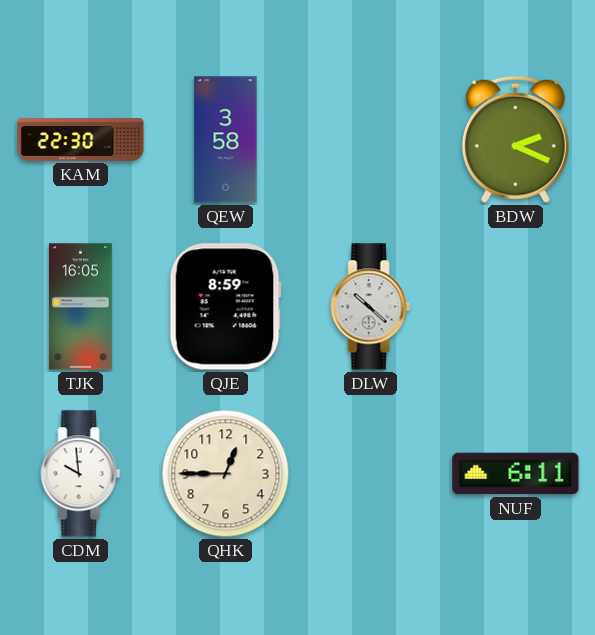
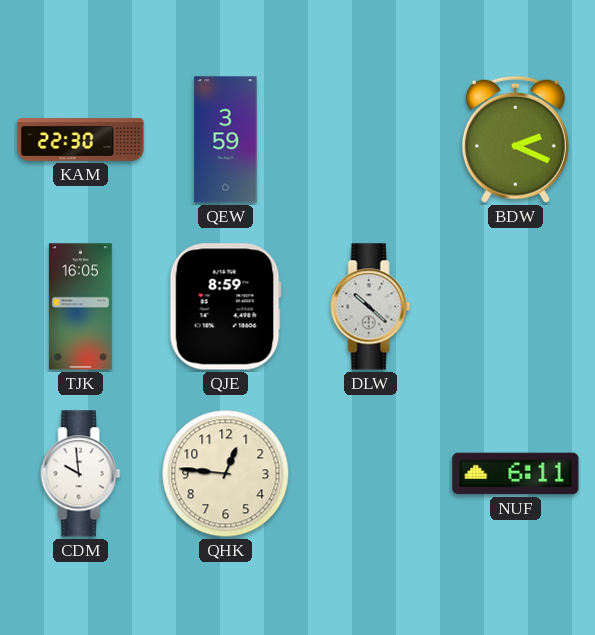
QEW: 3:58 -> 3:59
QHK: 12:45 -> 12:46
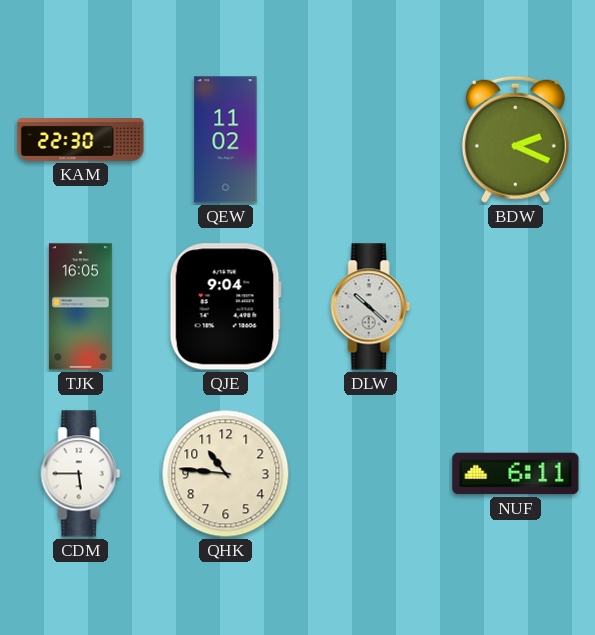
QEW: 3:59 -> 11:02
QJE: 8:59 -> 9:04
CDM: 9:59 -> 5:45
QHK: 12:46 -> 10:46
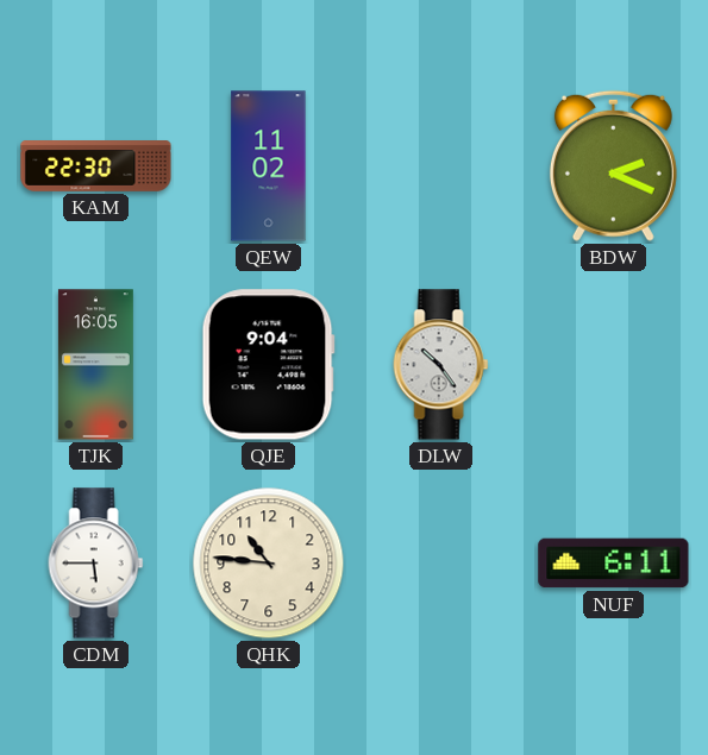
DLW: 10:22 -> 10:24
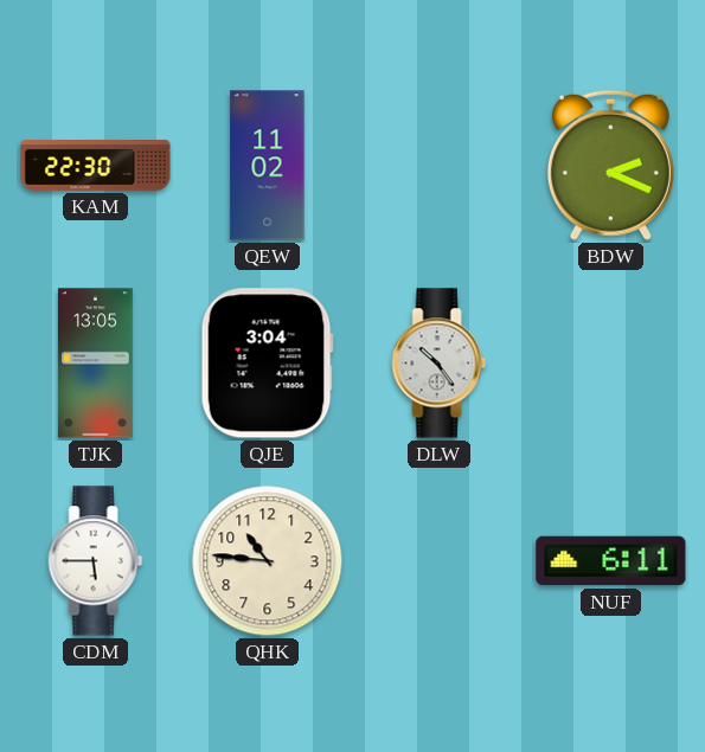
TJK: 16:05 -> 13:05
QJE: 9:04 -> 3:04
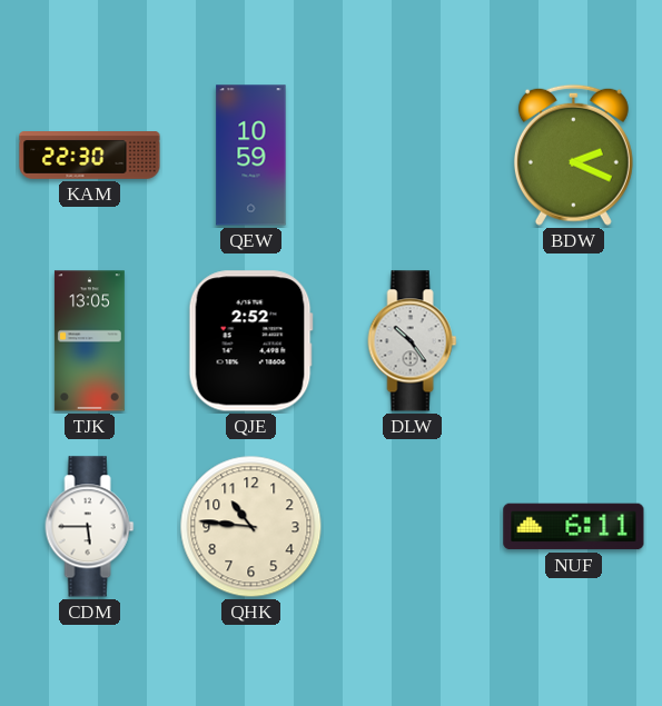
QEW: 11:02 -> 10:59
QJE: 3:04 -> 2:52
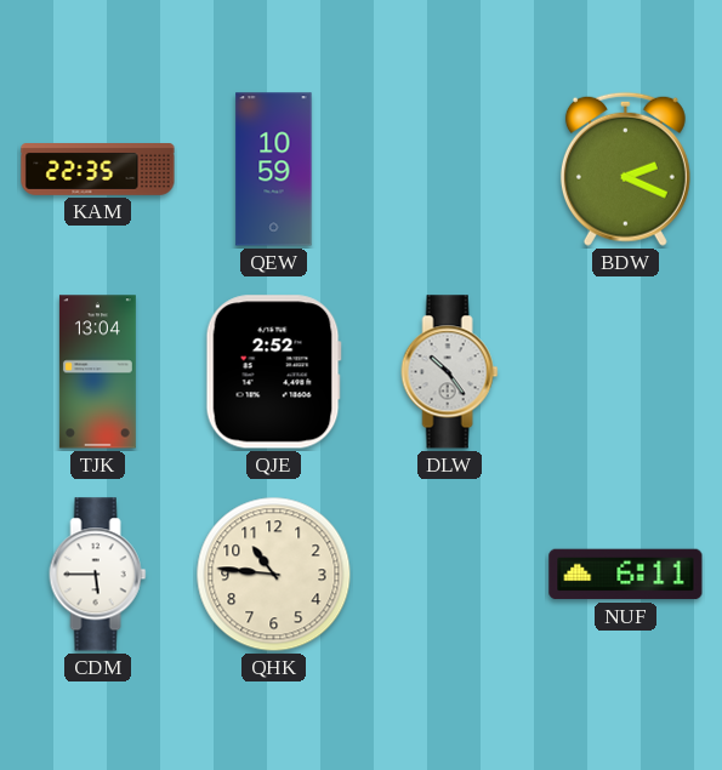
KAM: 22:30 -> 22:35
TJK: 13:05 -> 13:04
